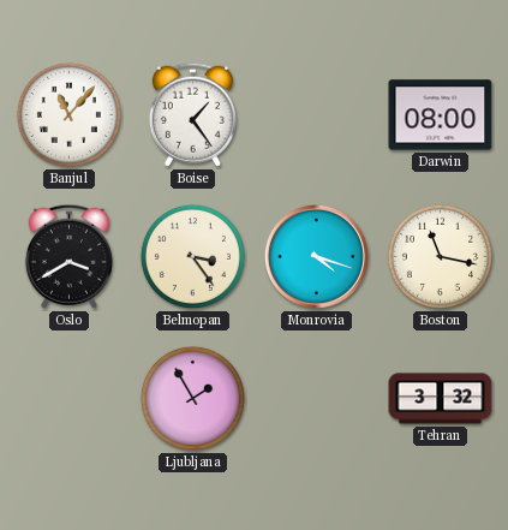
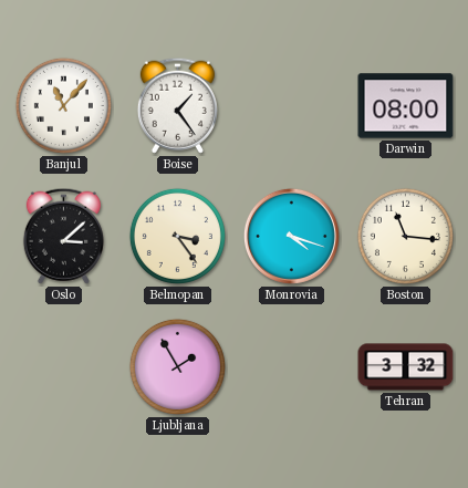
Oslo: 3:40 -> 3:08
Boston: 11:17 -> 11:16
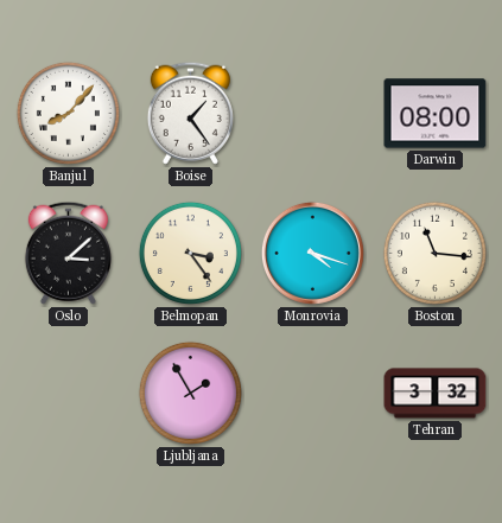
Banjul: 11:07 -> 8:07
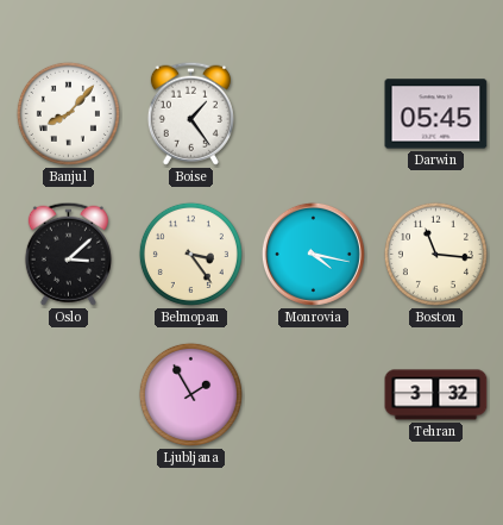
Darwin: 08:00 -> 05:45
Monrovia: 4:18 -> 4:17
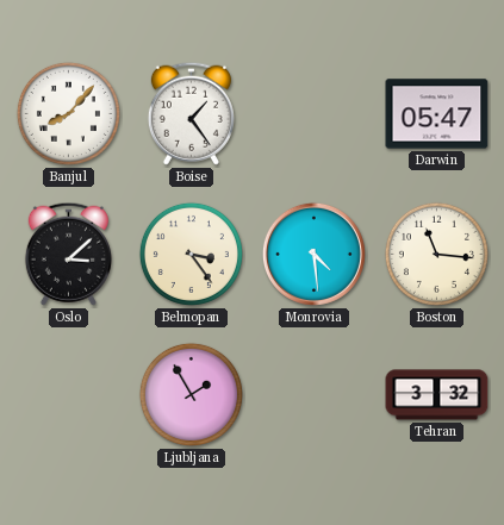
Darwin: 05:45 -> 05:47
Monrovia: 4:17 -> 4:29
